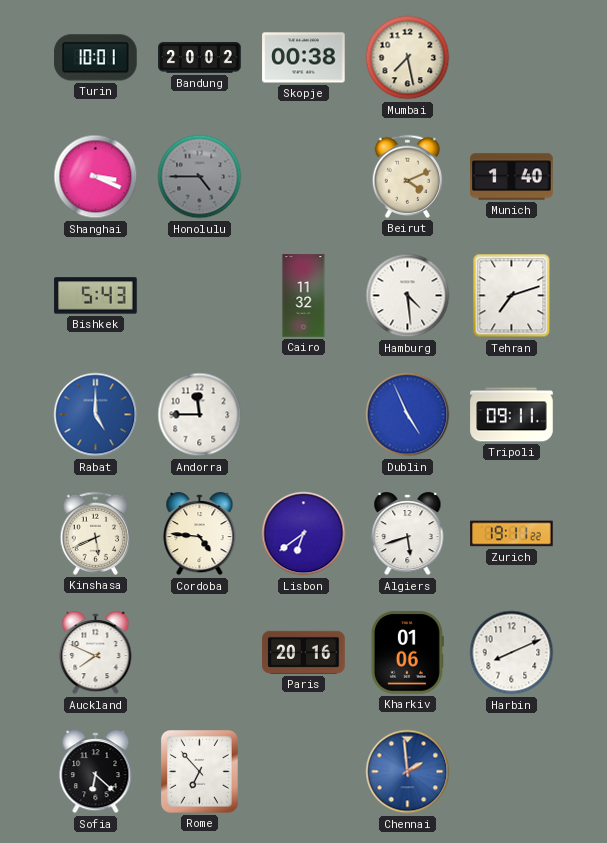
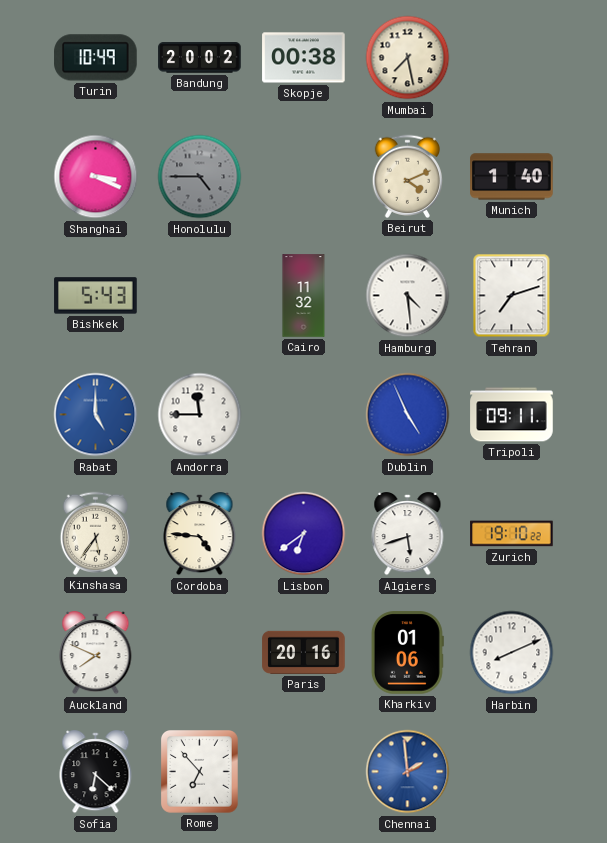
Turin: 10:01 -> 10:49
Kinshasa: 5:41 -> 5:36
Zurich: 19:11 -> 19:10
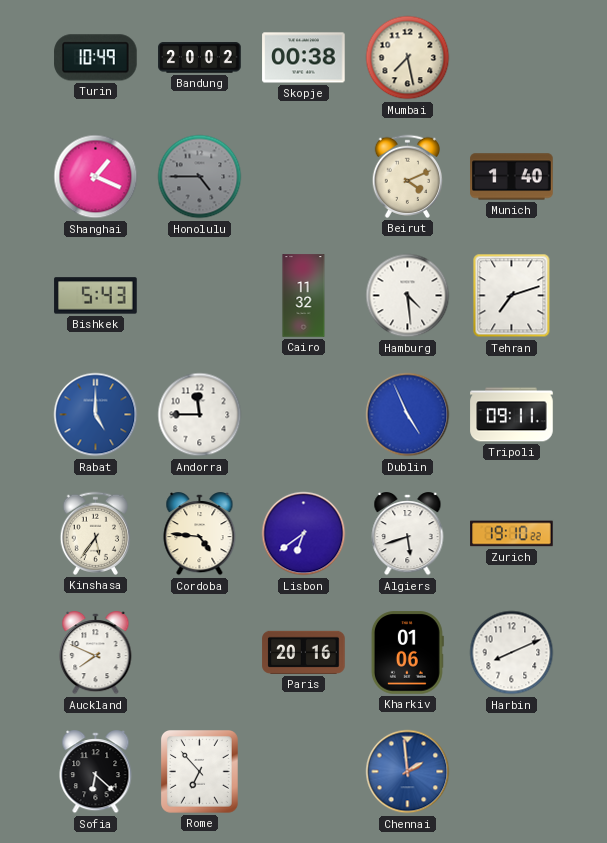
Shanghai: 3:19 -> 1:19
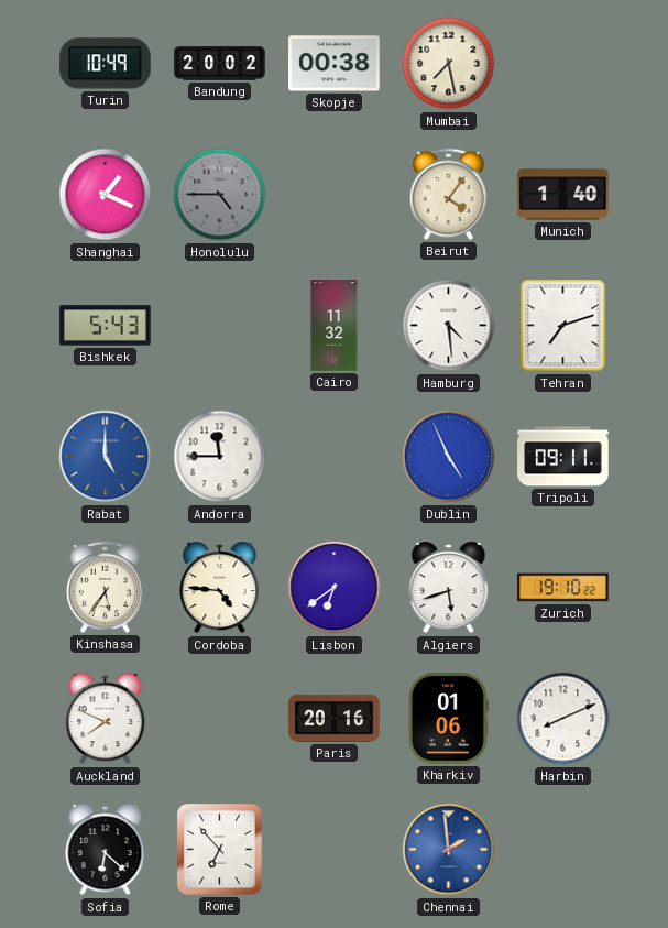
Beirut: 4:11 -> 4:06
